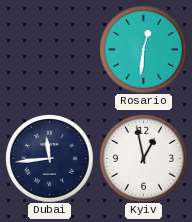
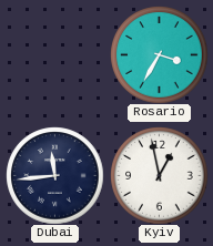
Rosario: 12:31 -> 3:35
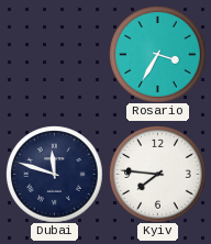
Dubai: 11:44 -> 11:48
Kyiv: 12:58 -> 7:46
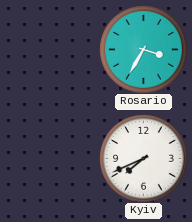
Dubai: 11:48 -> none
Kyiv: 7:46 -> 7:41
